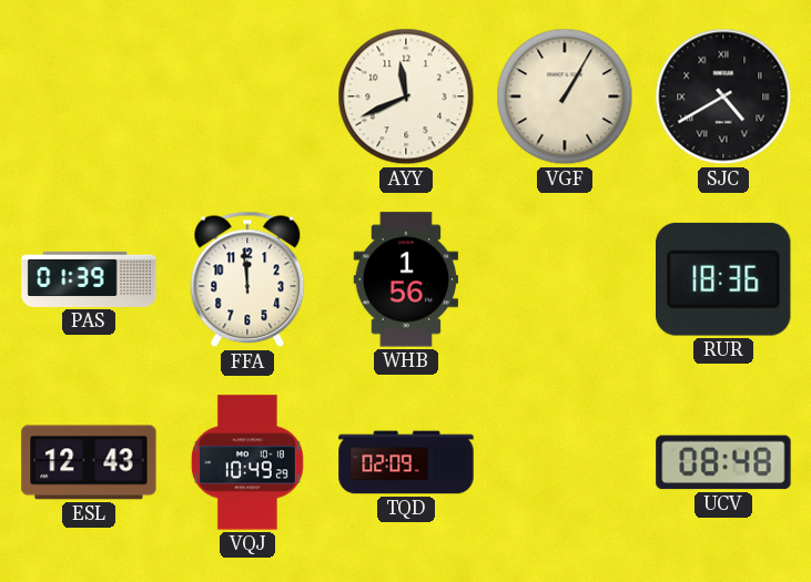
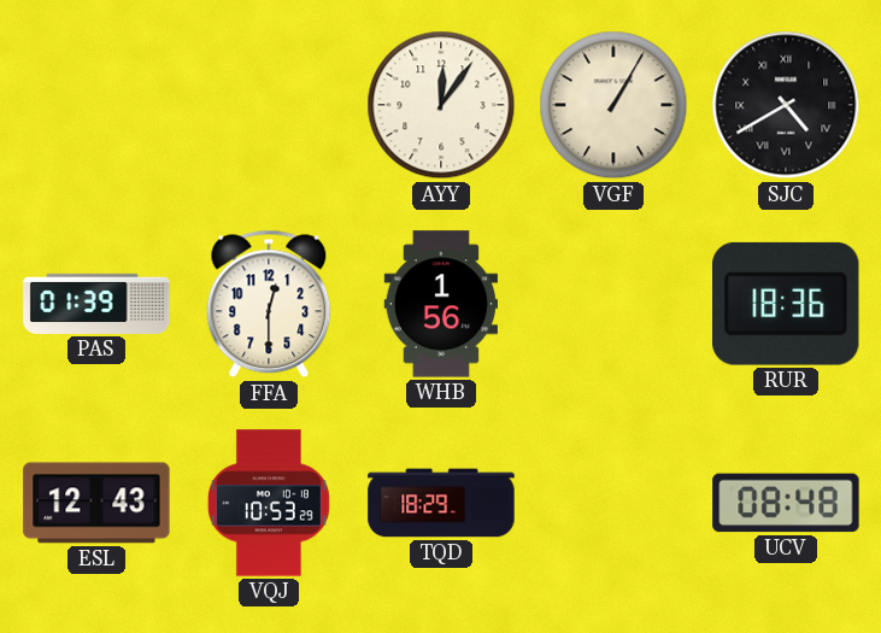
AYY: 11:41 -> 12:06
FFA: 11:59 -> 12:30
VQJ: 10:49 -> 10:53
TQD: 02:09 -> 18:29
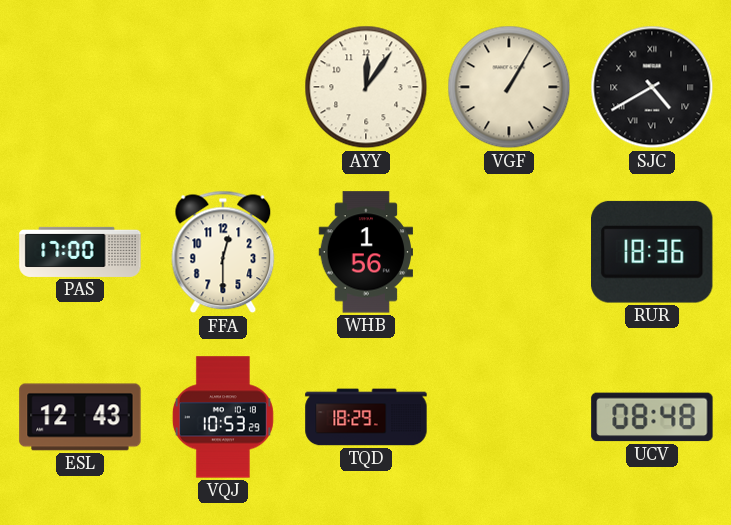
PAS: 01:39 -> 17:00
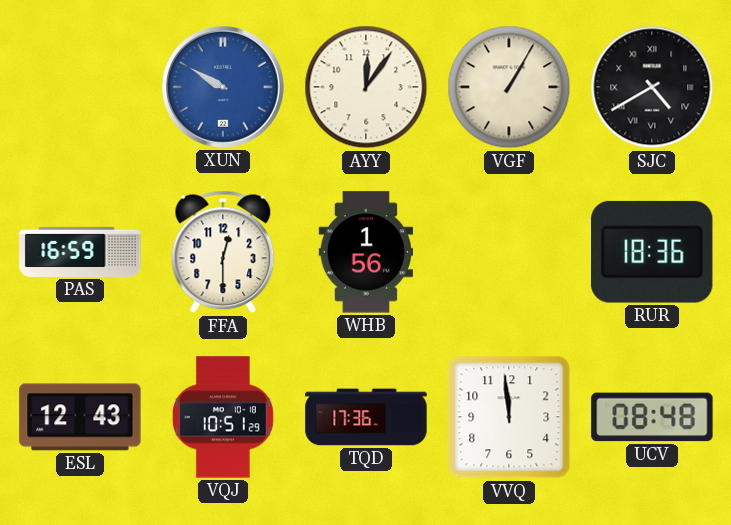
XUN: none -> 9:50
PAS: 17:00 -> 16:59
VQJ: 10:53 -> 10:51
TQD: 18:29 -> 17:36
VVQ: none -> 11:59
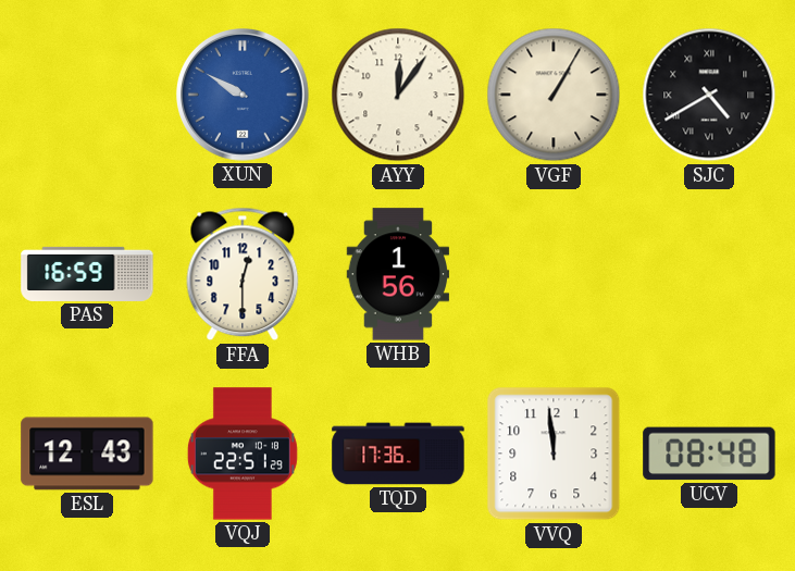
RUR: 18:36 -> none
VQJ: 10:51 -> 22:51
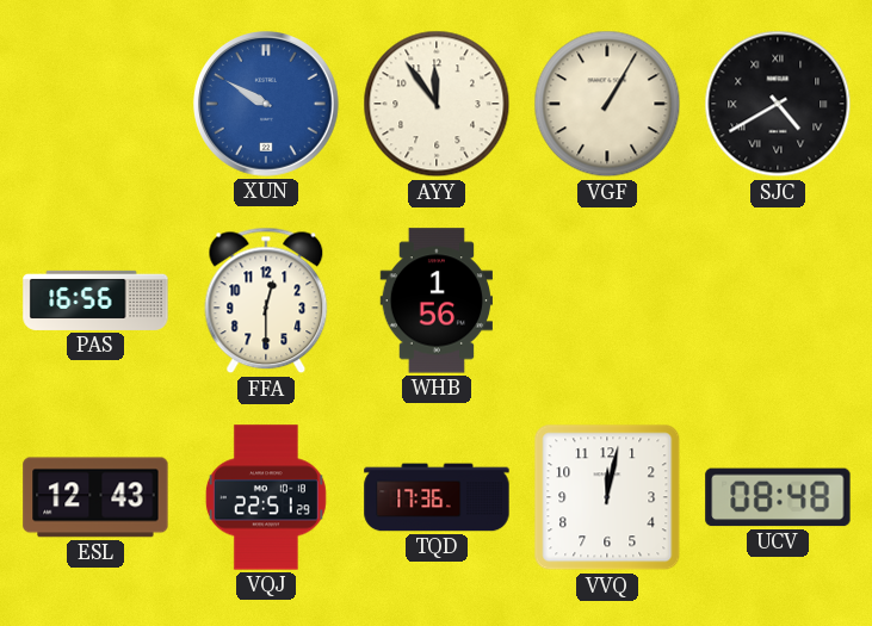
AYY: 12:06 -> 11:54
PAS: 16:59 -> 16:56
VVQ: 11:59 -> 12:02
